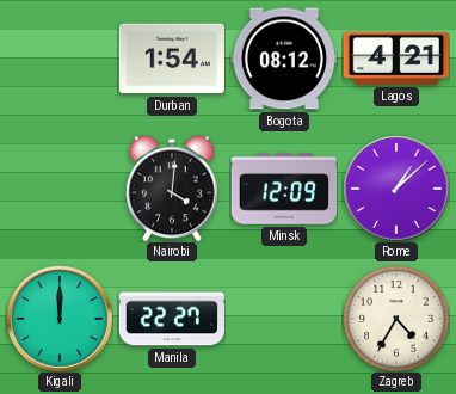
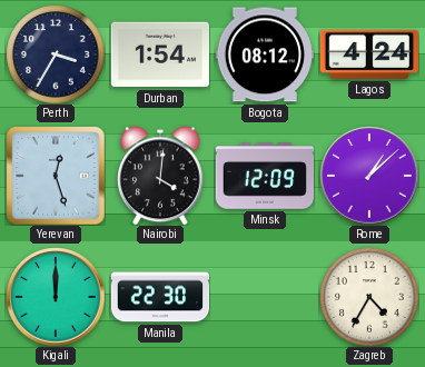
Perth: none -> 3:35
Lagos: 4:21 -> 4:24
Yerevan: none -> 12:27
Manila: 22:27 -> 22:30
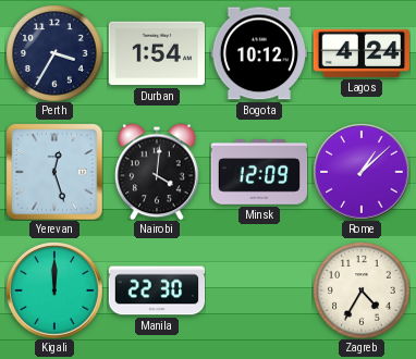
Bogota: 08:12 -> 10:12
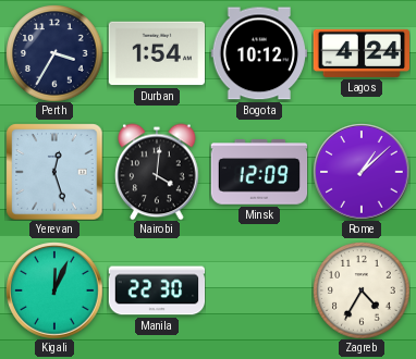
Kigali: 12:00 -> 12:04
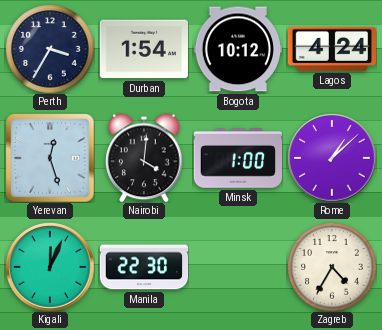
Minsk: 12:09 -> 1:00
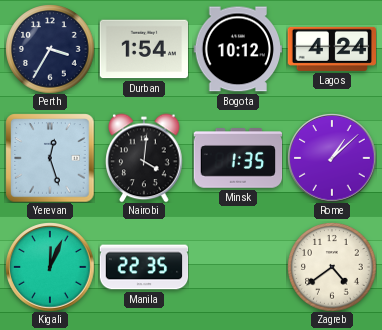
Minsk: 1:00 -> 1:35
Manila: 22:30 -> 22:35
Zagreb: 4:35 -> 4:39
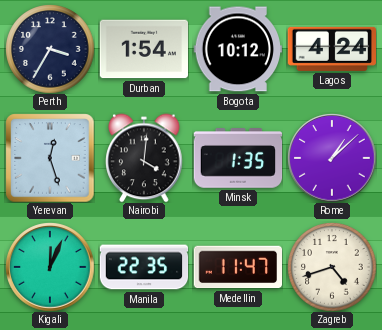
Medellin: none -> 11:47
Zagreb: 4:39 -> 4:42
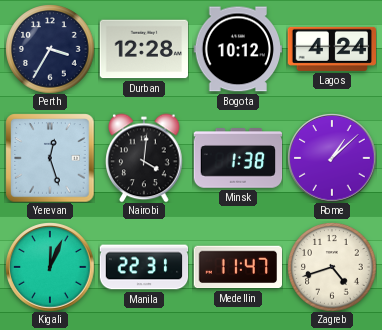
Durban: 1:54 -> 12:28
Minsk: 1:35 -> 1:38
Manila: 22:35 -> 22:31
